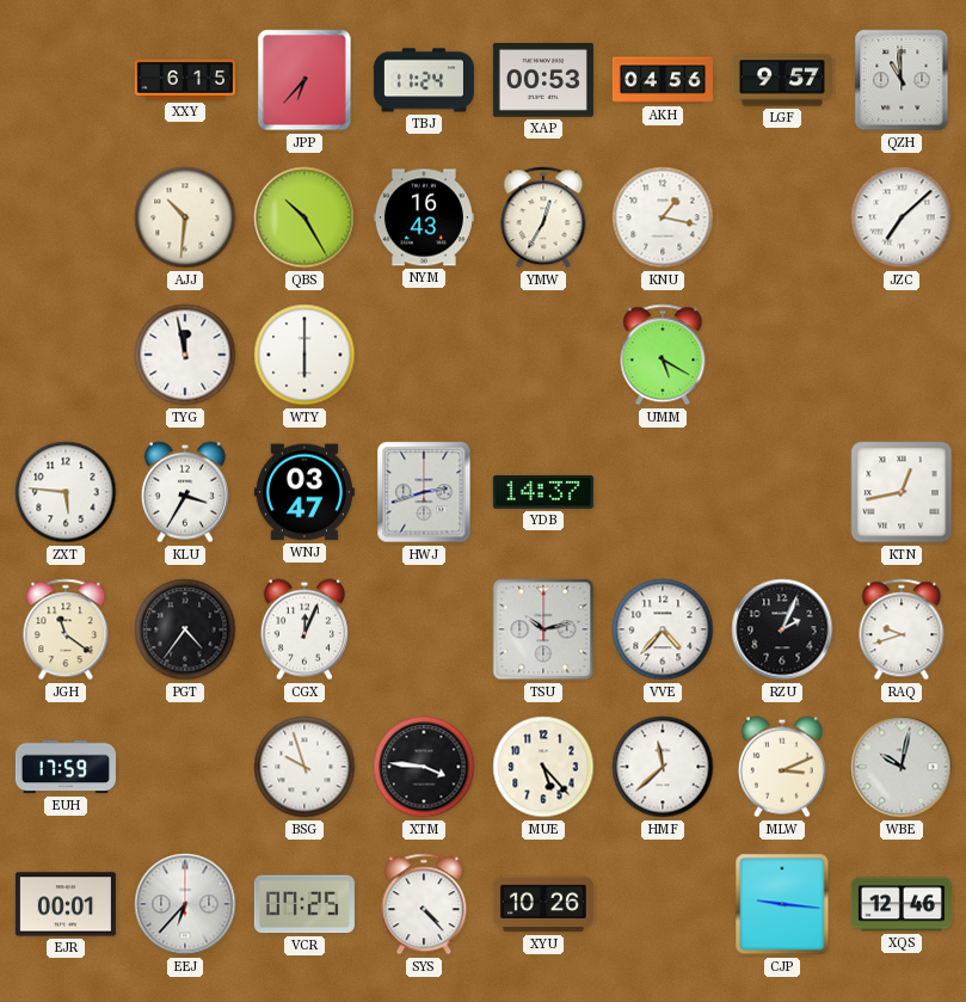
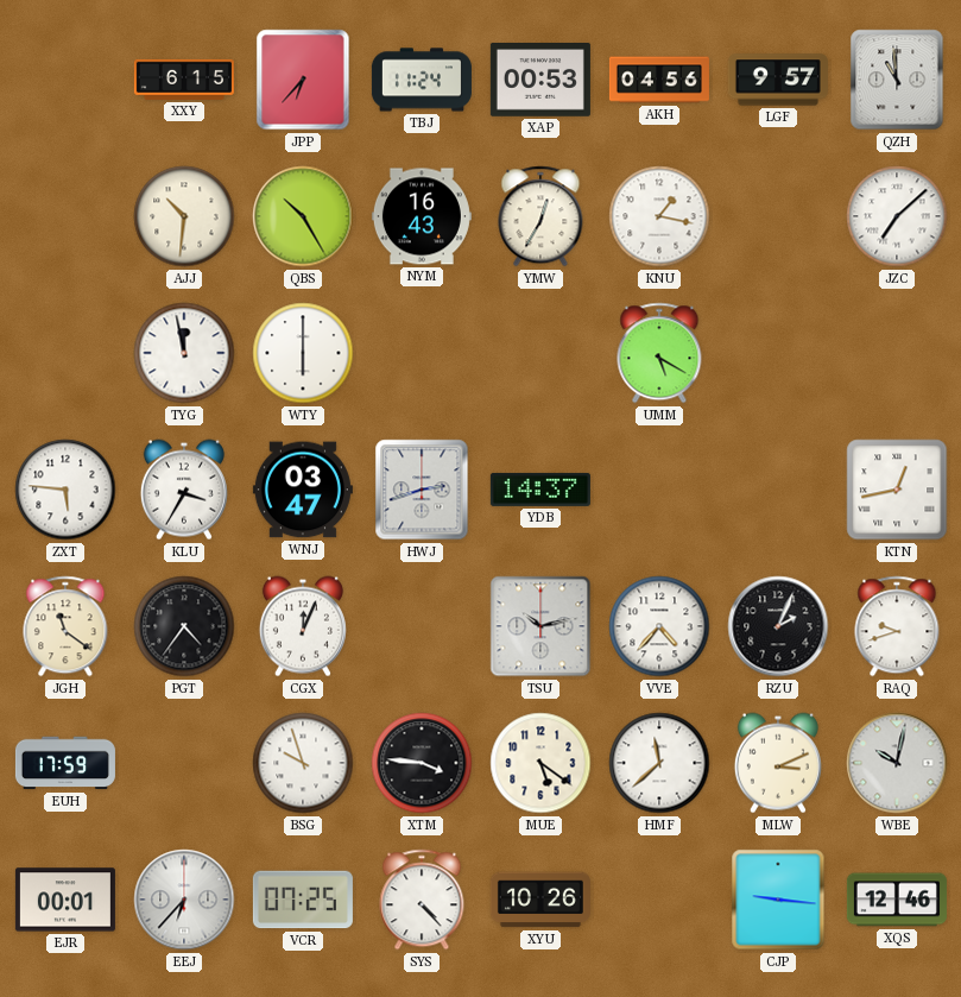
MUE: 5:23 -> 5:21
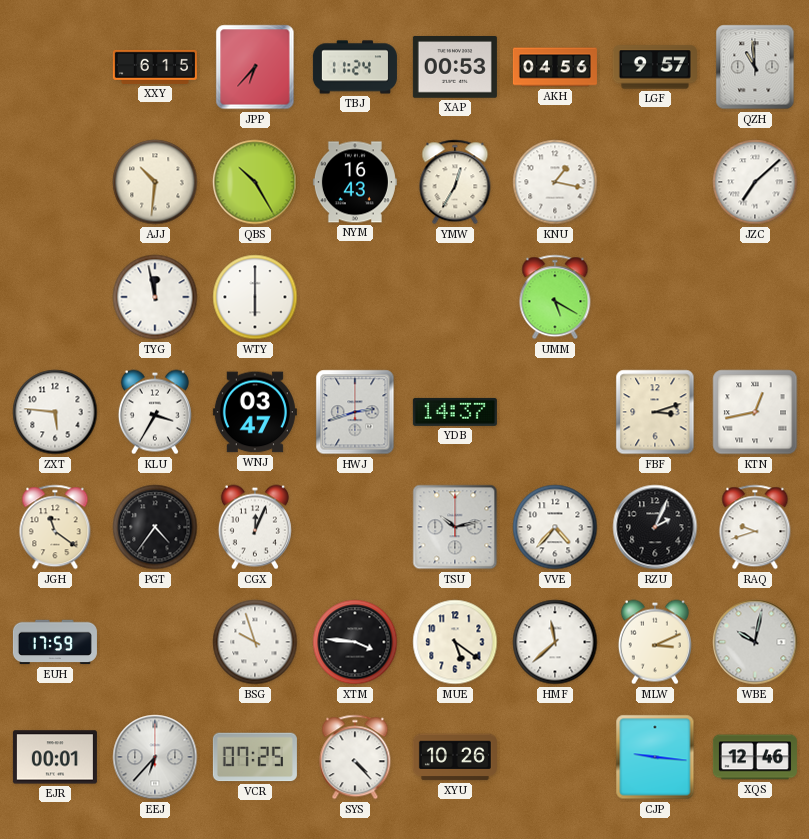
FBF: none -> 3:12
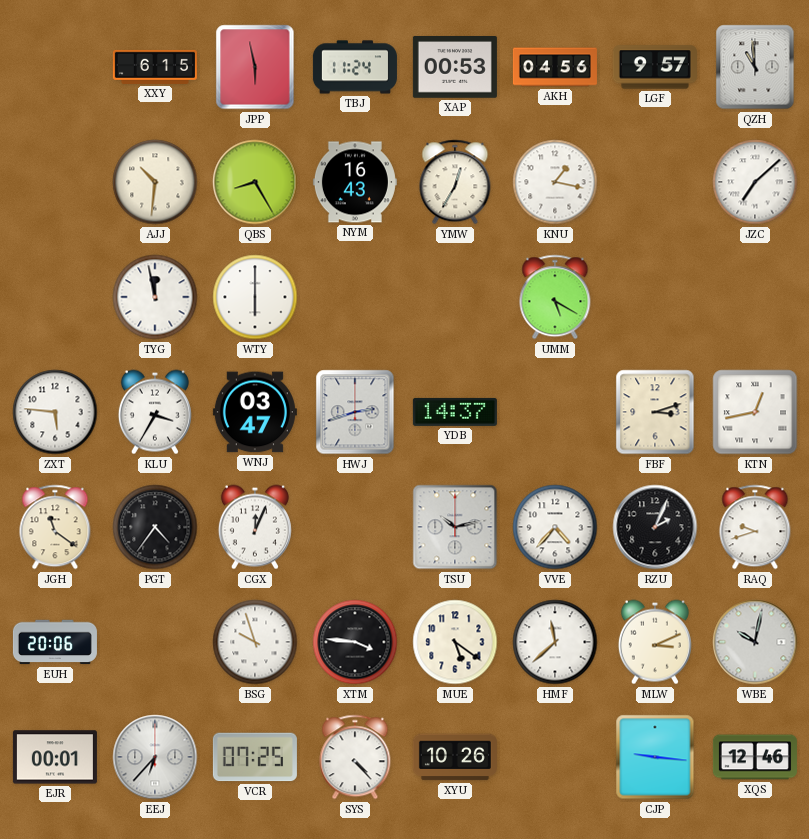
JPP: 6:37 -> 5:58
QBS: 10:25 -> 8:25
EUH: 17:59 -> 20:06
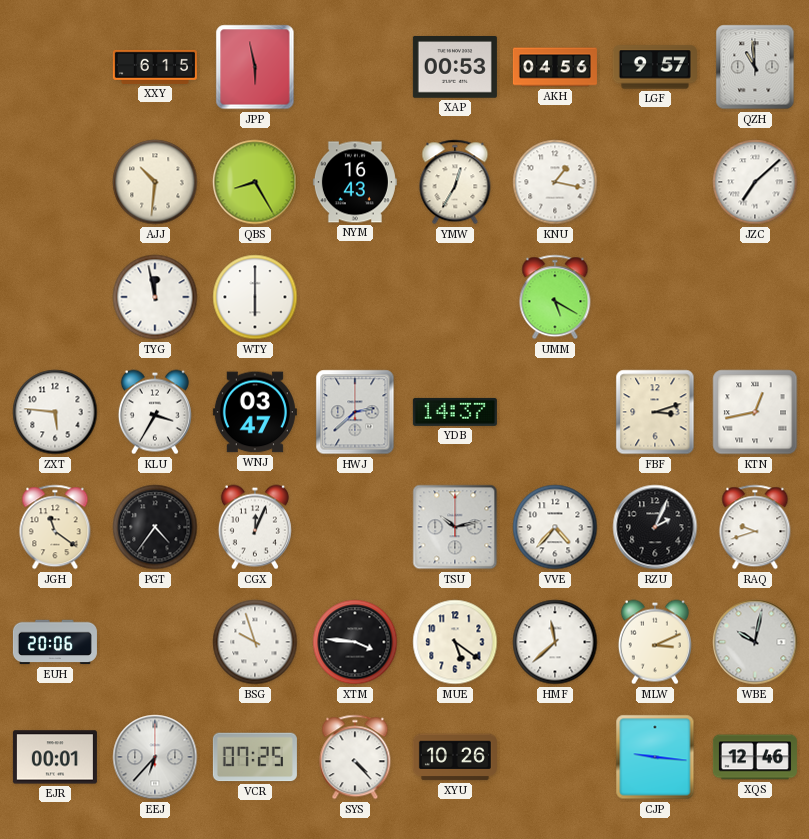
TBJ: 11:24 -> none
HWJ: 2:42 -> 2:38
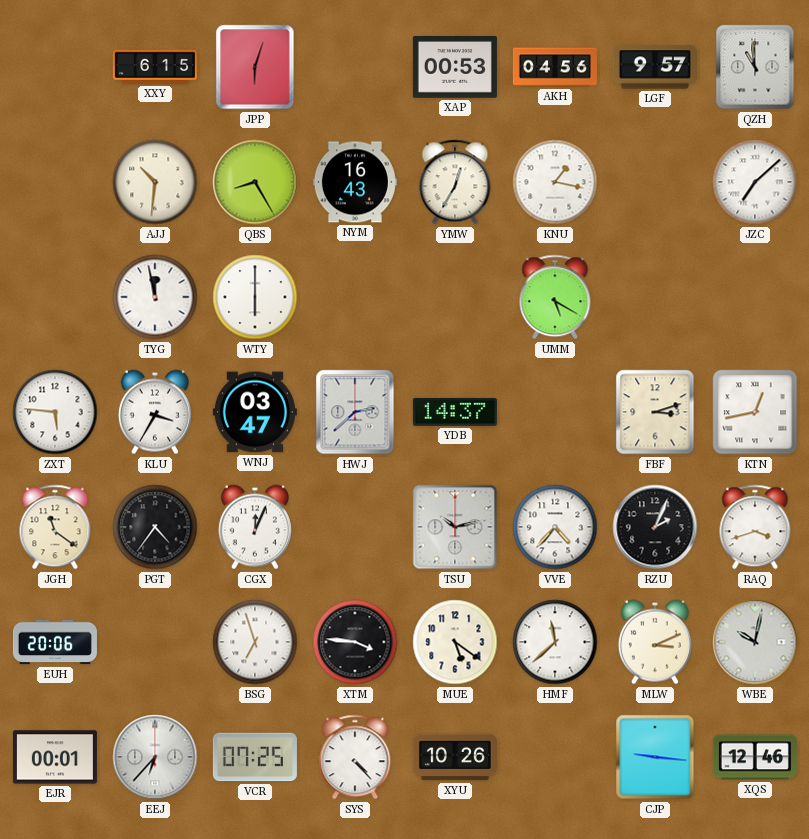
JPP: 5:58 -> 6:03
RAQ: 9:42 -> 3:42
BSG: 9:57 -> 6:57
